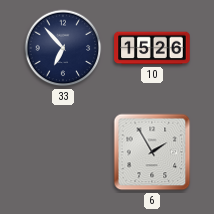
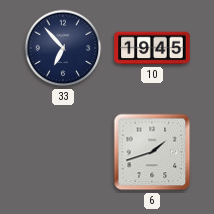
10: 15:26 -> 19:45
6: 1:55 -> 1:42
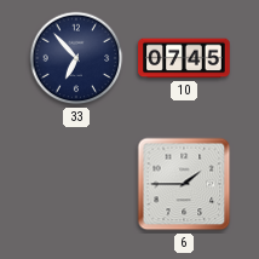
10: 19:45 -> 07:45
6: 1:42 -> 1:45
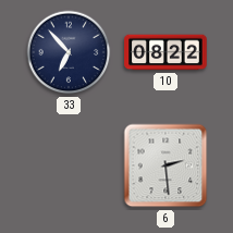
10: 07:45 -> 08:22
6: 1:45 -> 2:29
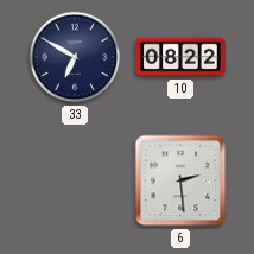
33: 6:53 -> 6:50
